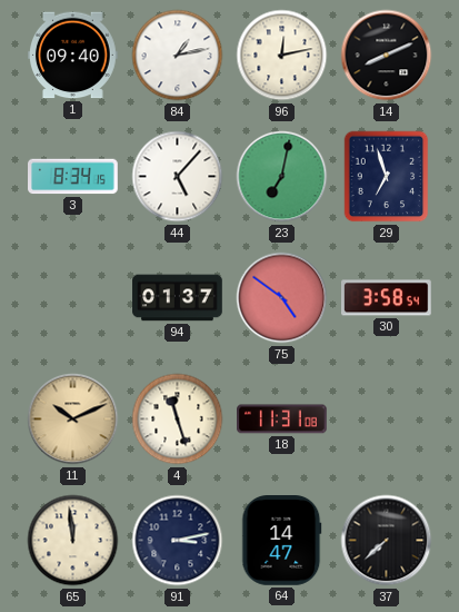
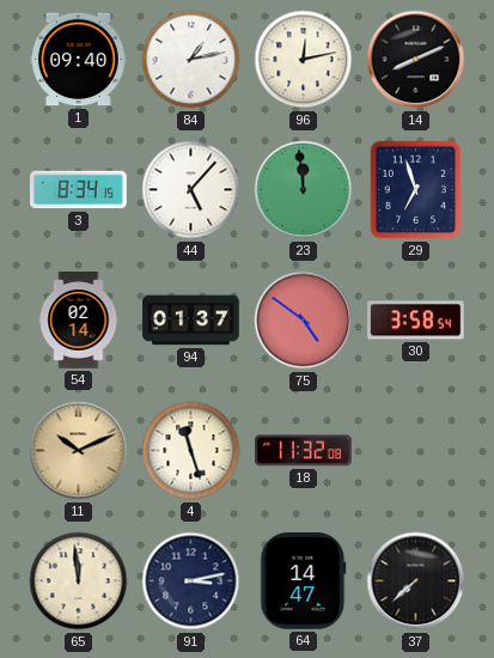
23: 7:02 -> 11:59
54: none -> 02:14
18: 11:31 -> 11:32
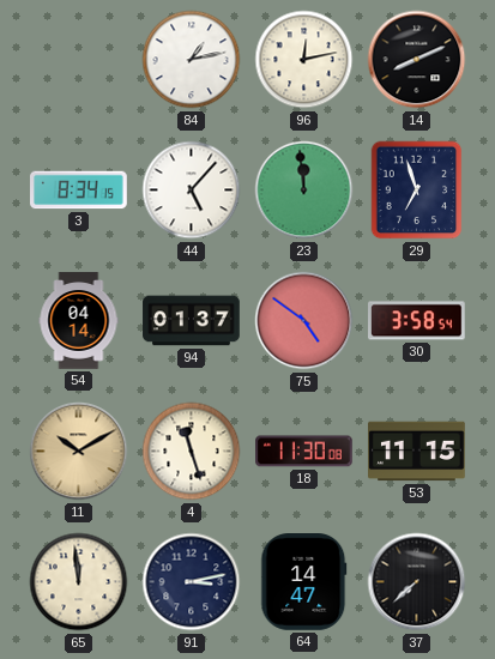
1: 09:40 -> none
54: 02:14 -> 04:14
11: 10:11 -> 10:10
18: 11:32 -> 11:30
53: none -> 11:15
